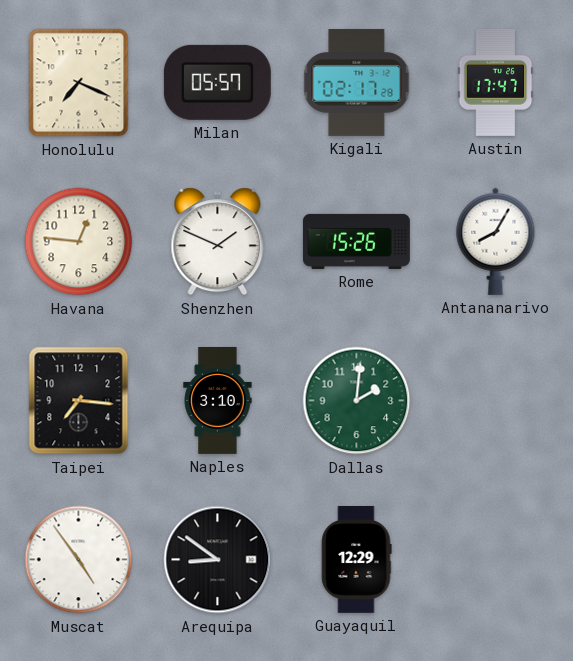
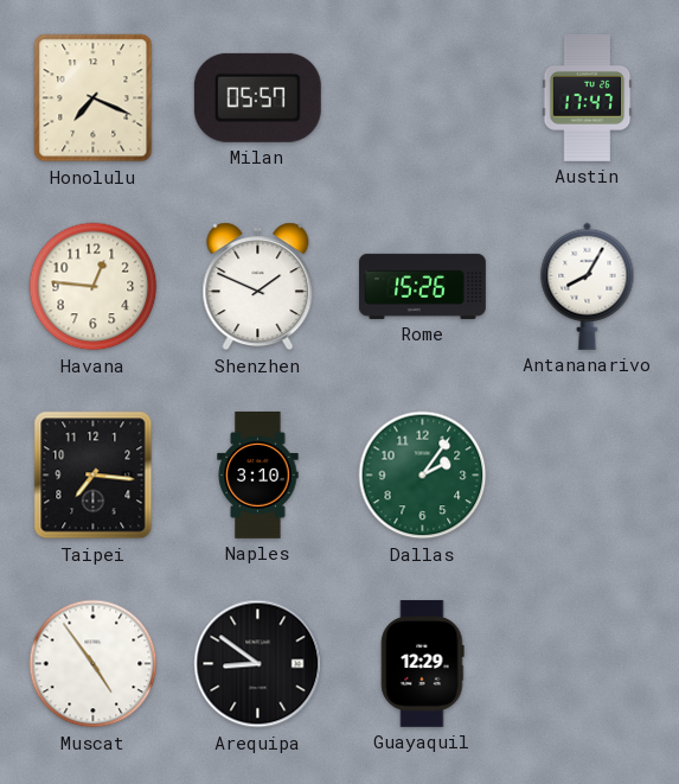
Kigali: 02:17 -> none
Dallas: 2:01 -> 2:06
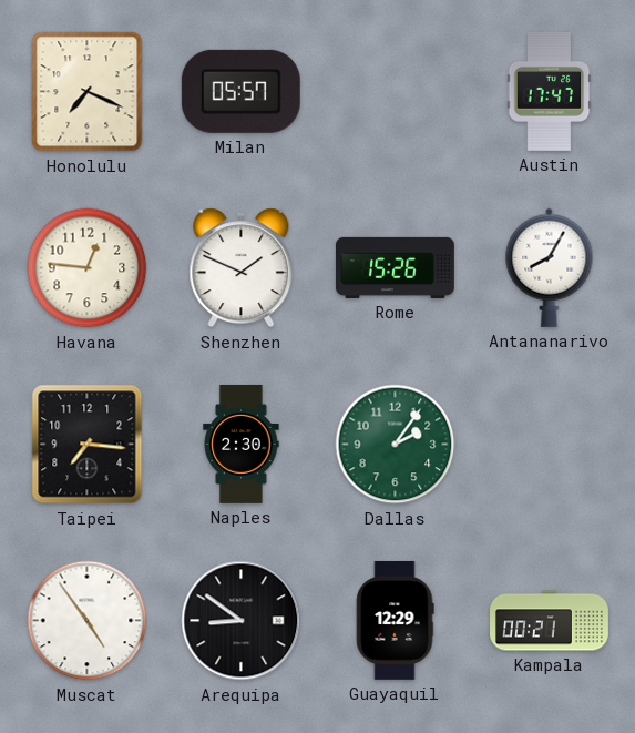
Naples: 3:10 -> 2:30
Kampala: none -> 00:21
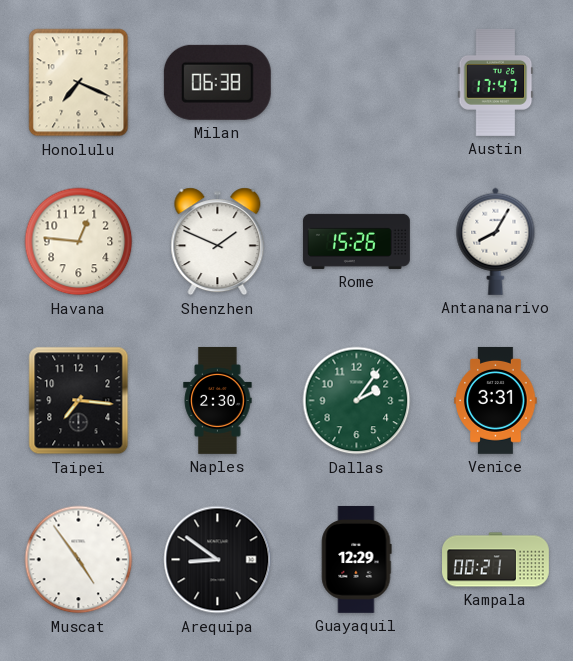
Milan: 05:57 -> 06:38
Venice: none -> 3:31
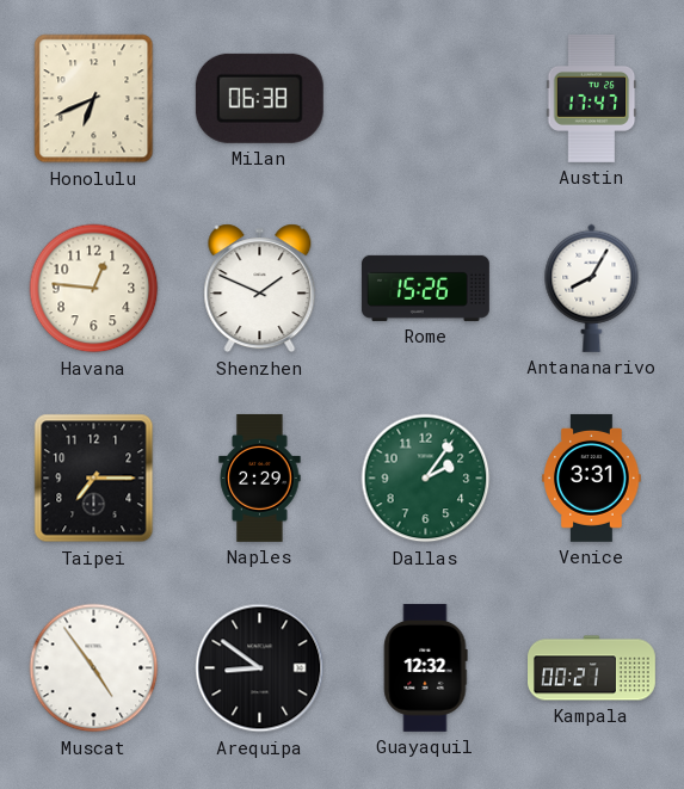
Honolulu: 7:19 -> 6:41
Taipei: 7:16 -> 7:15
Naples: 2:30 -> 2:29
Guayaquil: 12:29 -> 12:32
